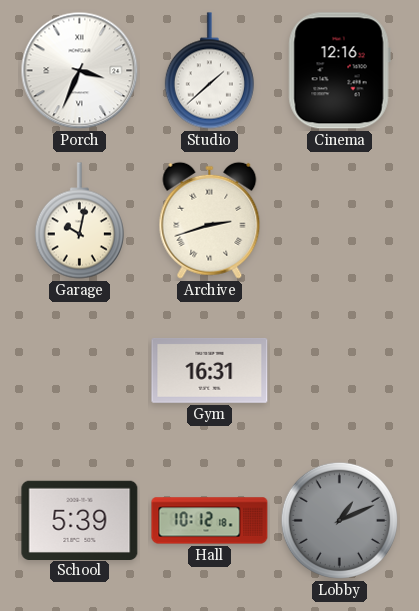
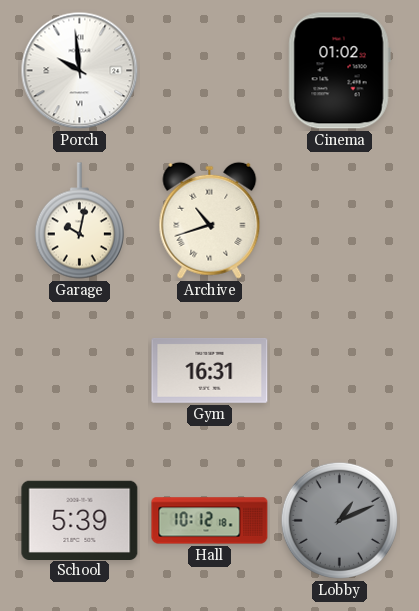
Porch: 3:34 -> 9:59
Studio: 1:38 -> none
Cinema: 12:16 -> 01:02
Archive: 2:42 -> 10:42
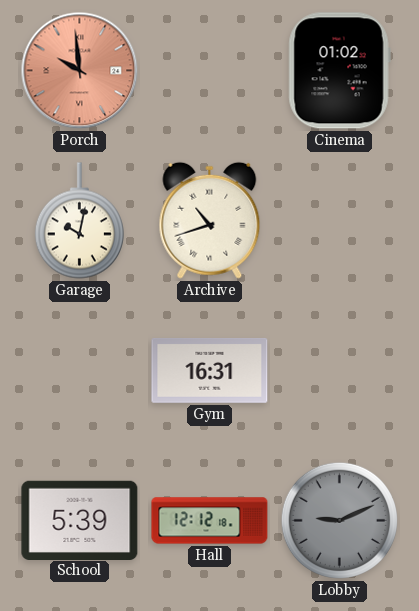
Porch dial: white -> salmon
Hall: 10:12 -> 12:12
Lobby: 1:11 -> 9:11
